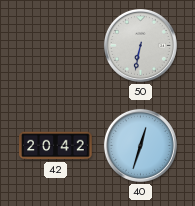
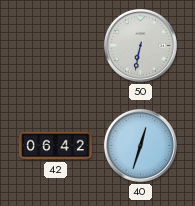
42: 20:42 -> 06:42
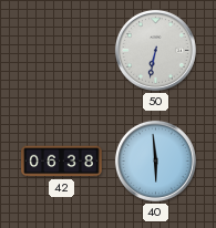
42: 06:42 -> 06:38
40: 12:33 -> 5:59
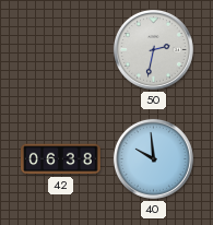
50: 6:32 -> 2:32
40: 5:59 -> 9:59
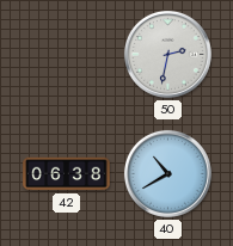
40: 9:59 -> 10:40
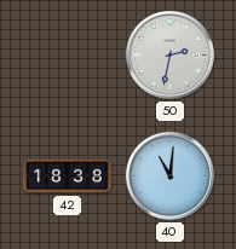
42: 06:38 -> 18:38
40: 10:40 -> 11:01
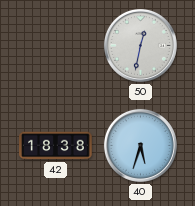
50: 2:32 -> 12:32
40: 11:01 -> 5:33
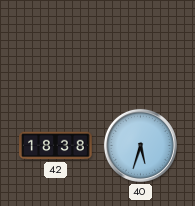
50: 12:32 -> none
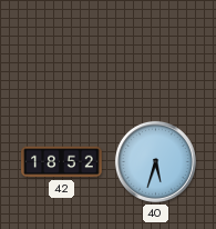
42: 18:38 -> 18:52
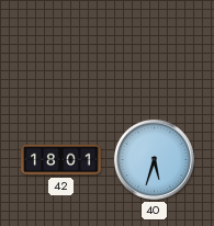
42: 18:52 -> 18:01
